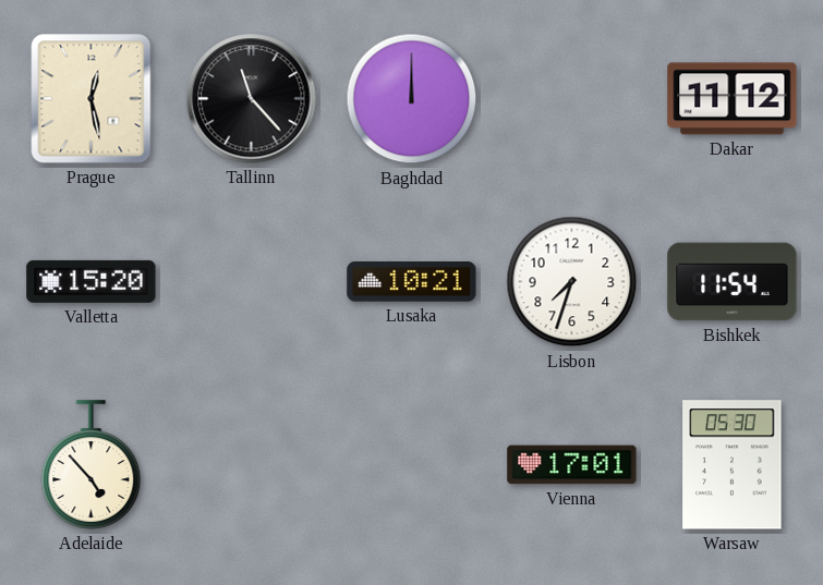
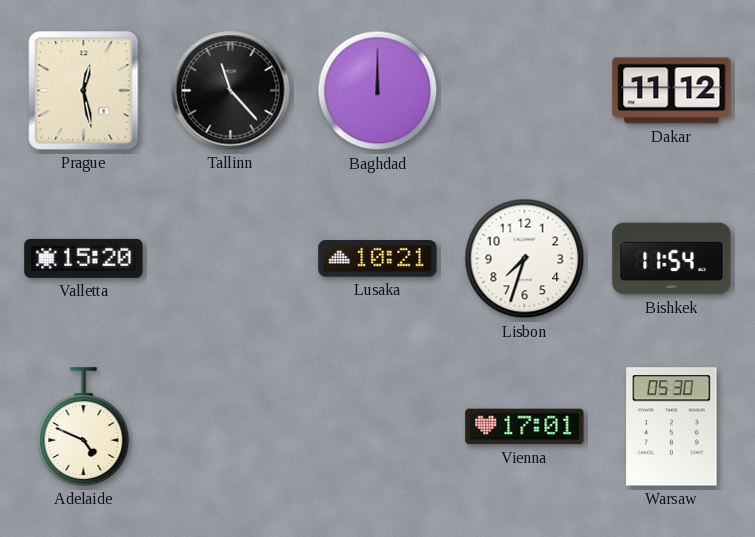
Adelaide: 4:53 -> 4:49
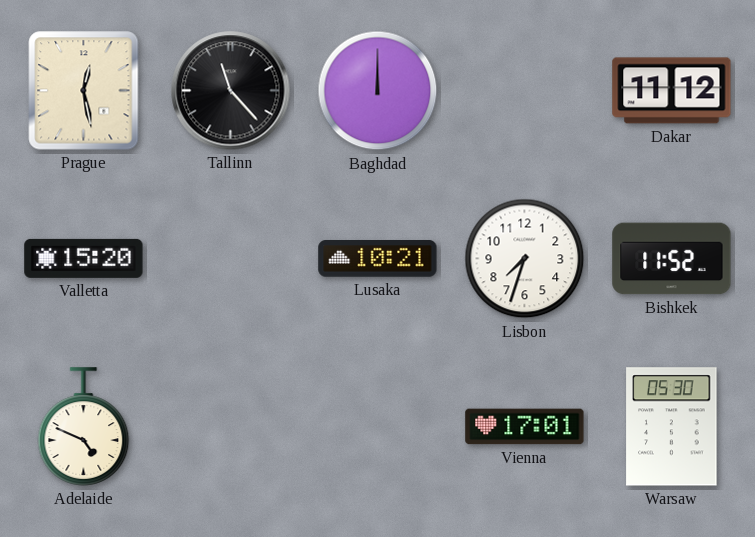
Bishkek: 11:54 -> 11:52
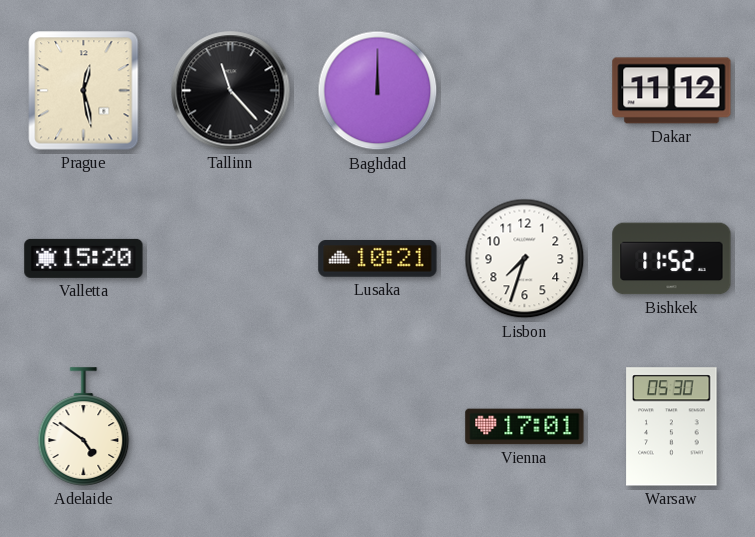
Adelaide: 4:49 -> 4:51
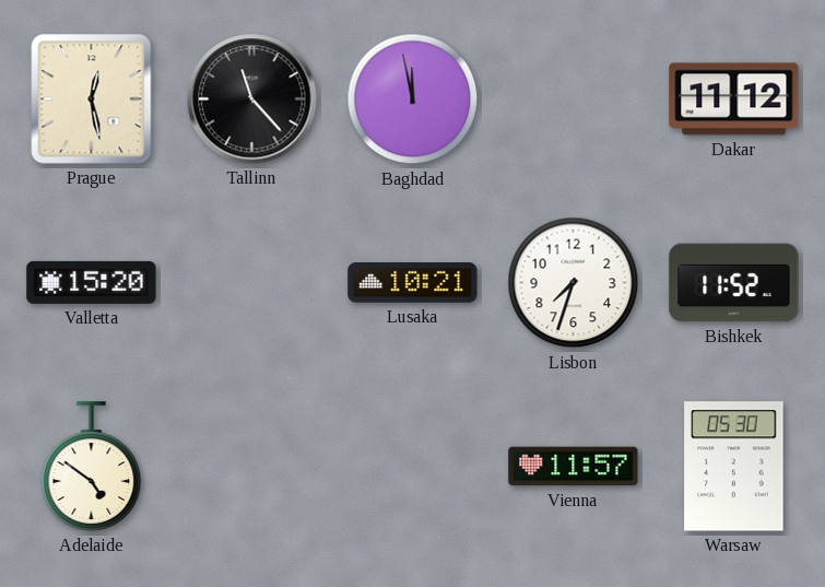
Baghdad: 12:00 -> 11:58
Vienna: 17:01 -> 11:57
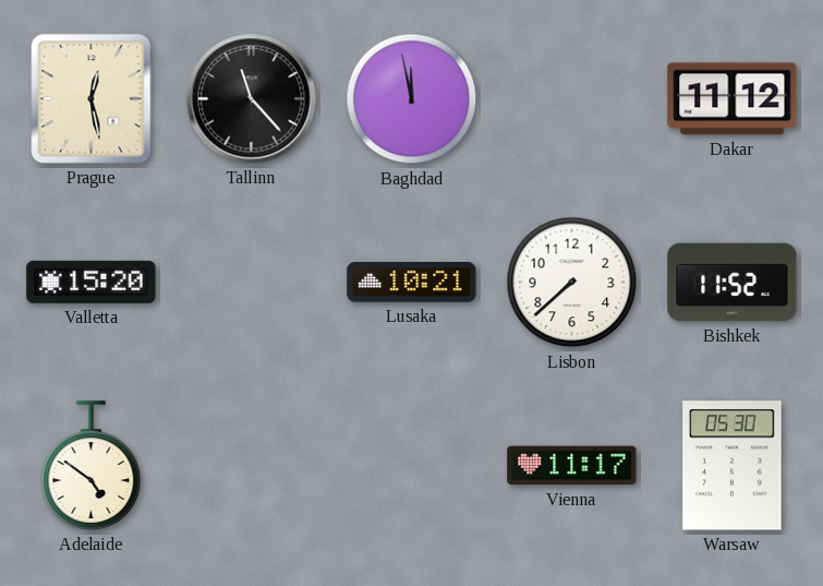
Lisbon: 7:33 -> 7:38
Vienna: 11:57 -> 11:17
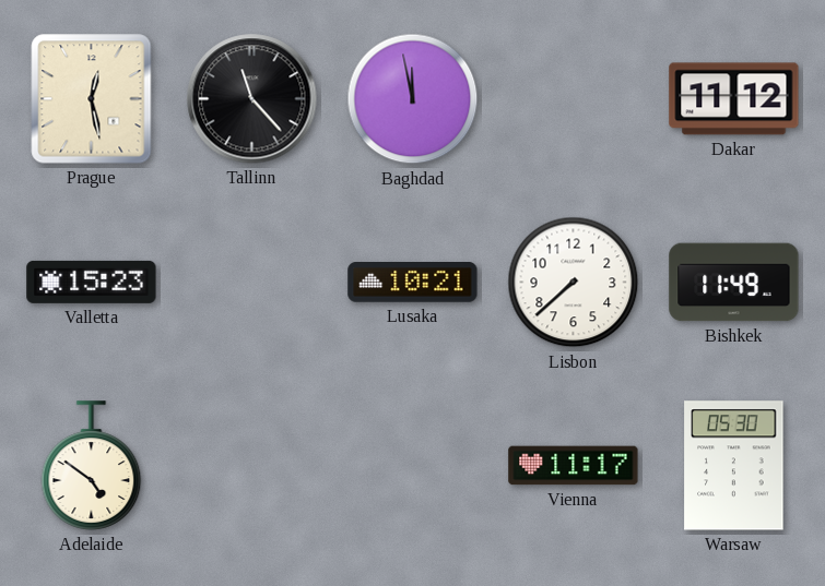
Valletta: 15:20 -> 15:23
Bishkek: 11:52 -> 11:49
